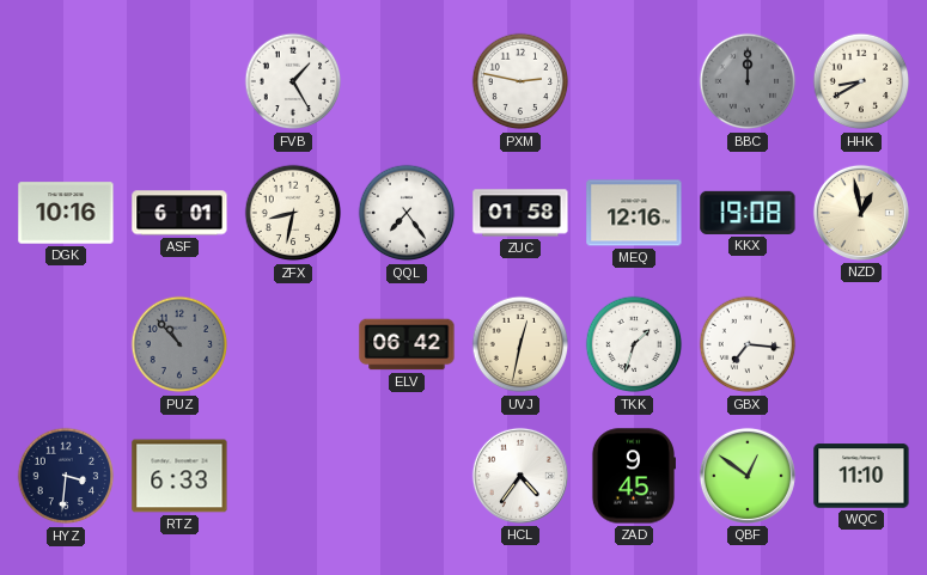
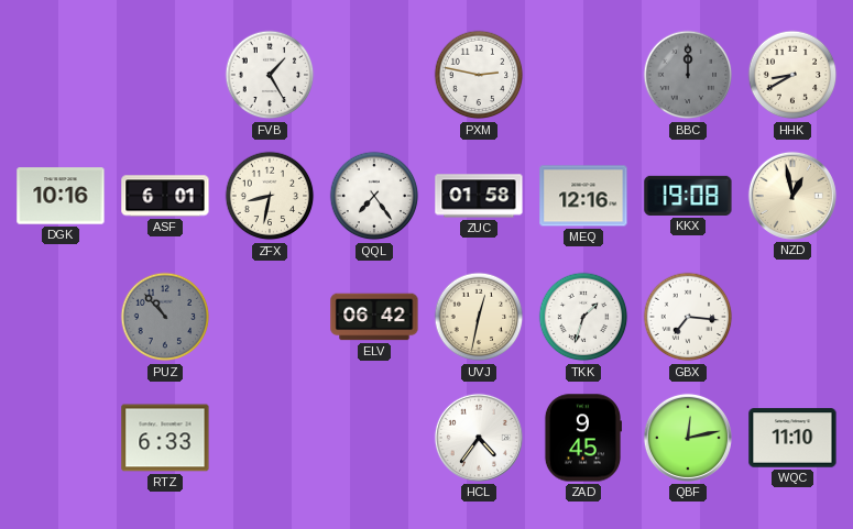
HYZ: 3:31 -> none
QBF: 12:51 -> 12:13
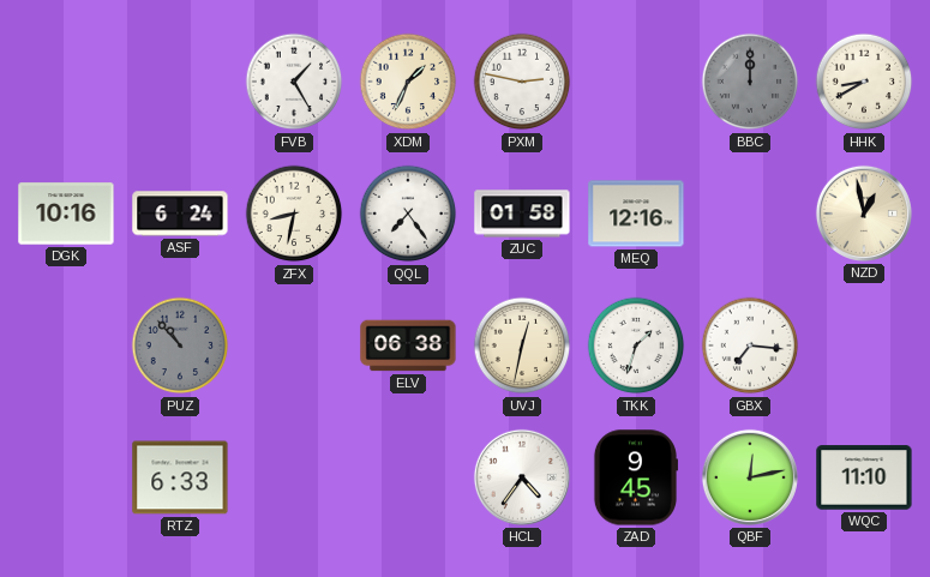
XDM: none -> 1:34
ASF: 6:01 -> 6:24
KKX: 19:08 -> none
ELV: 06:42 -> 06:38
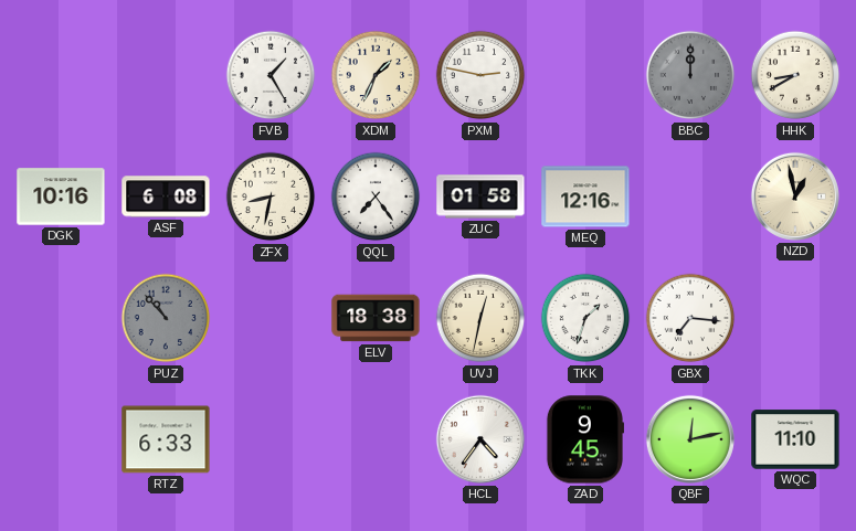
ASF: 6:24 -> 6:08
ELV: 06:38 -> 18:38
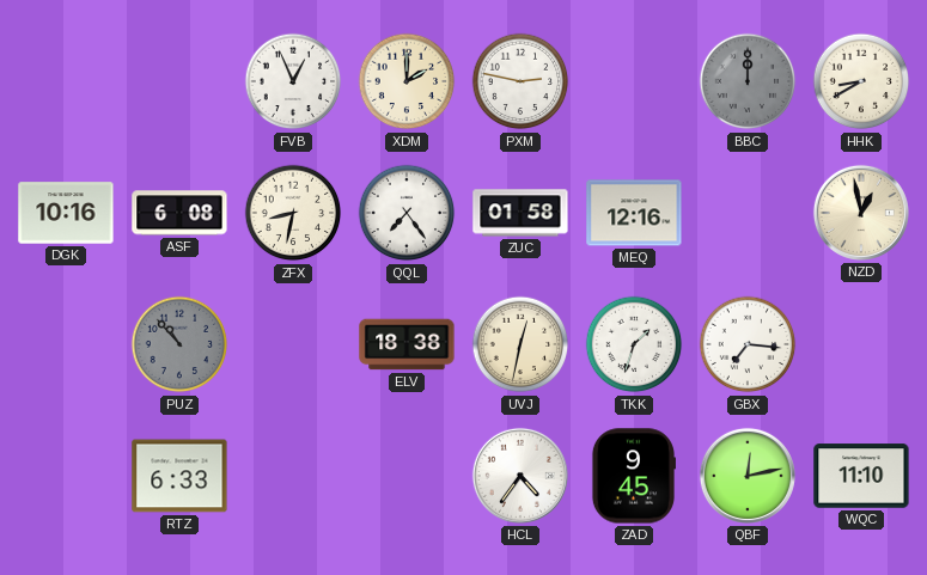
FVB: 1:25 -> 12:56
XDM: 1:34 -> 2:00
